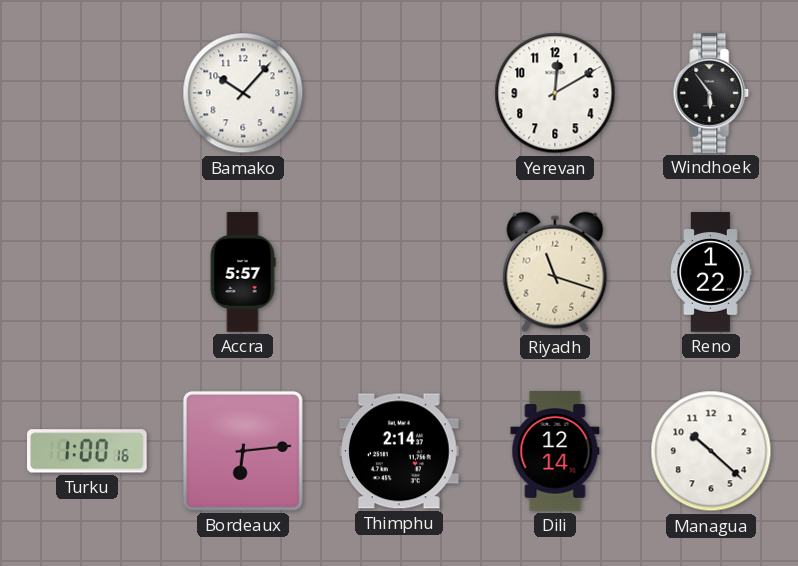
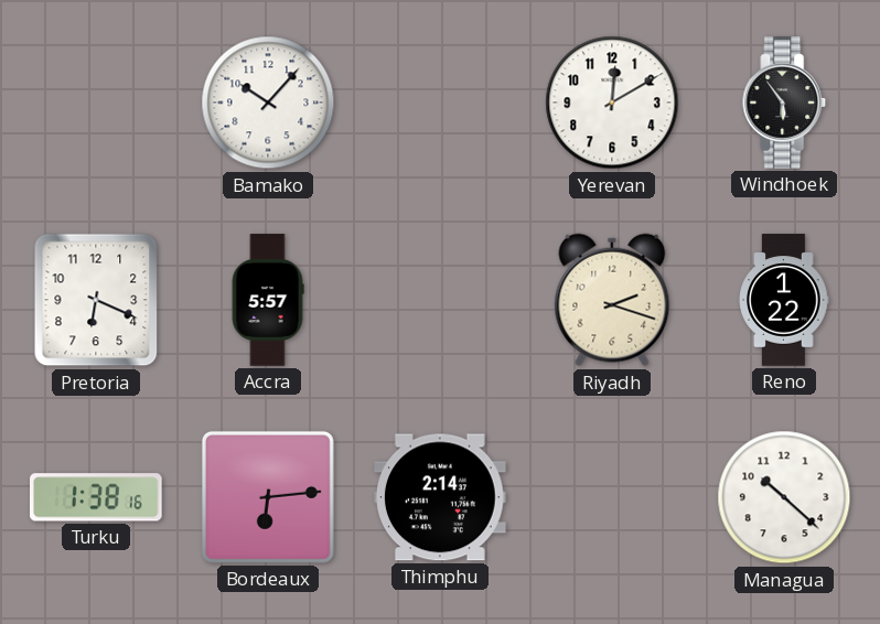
Pretoria: none -> 6:19
Riyadh: 11:18 -> 2:18
Turku: 1:00 -> 1:38
Dili: 12:14 -> none
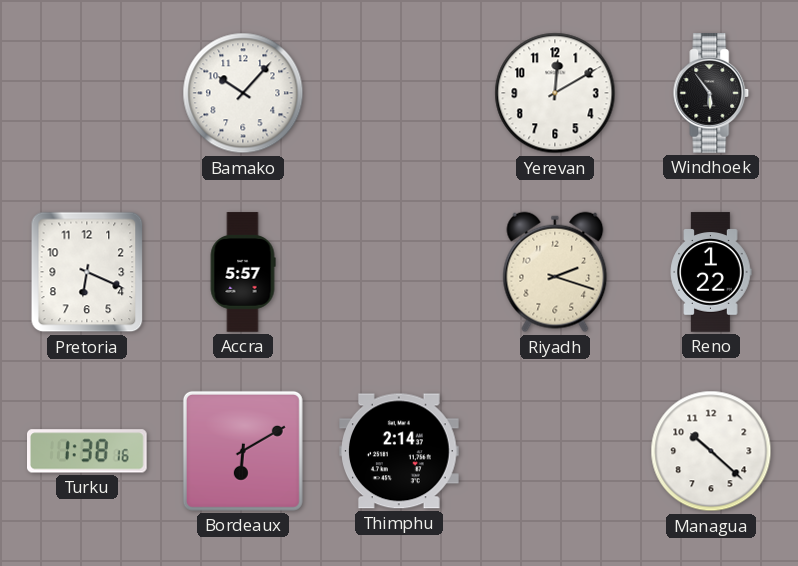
Bordeaux: 6:14 -> 6:10
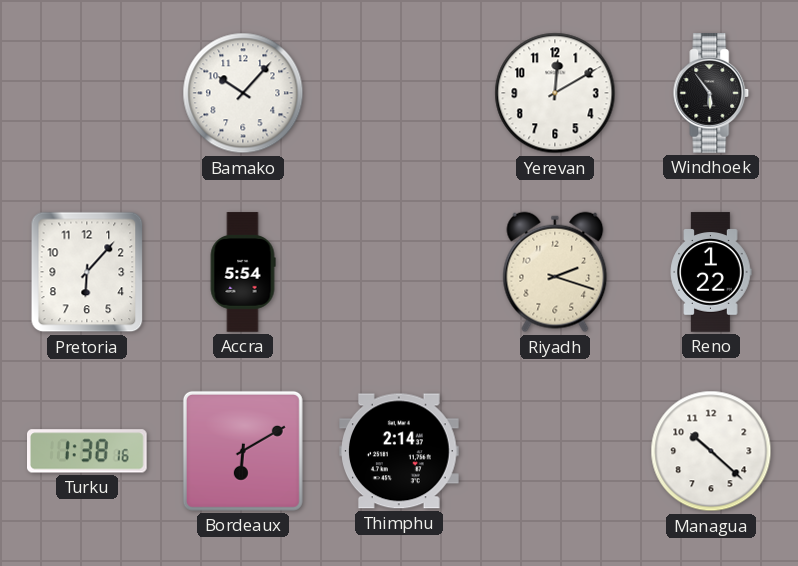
Pretoria: 6:19 -> 6:07
Accra: 5:57 -> 5:54
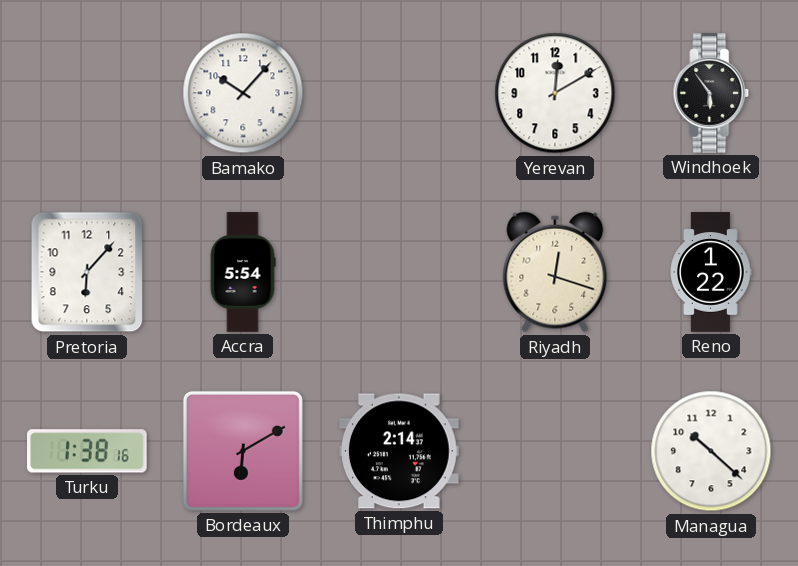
Riyadh: 2:18 -> 12:18
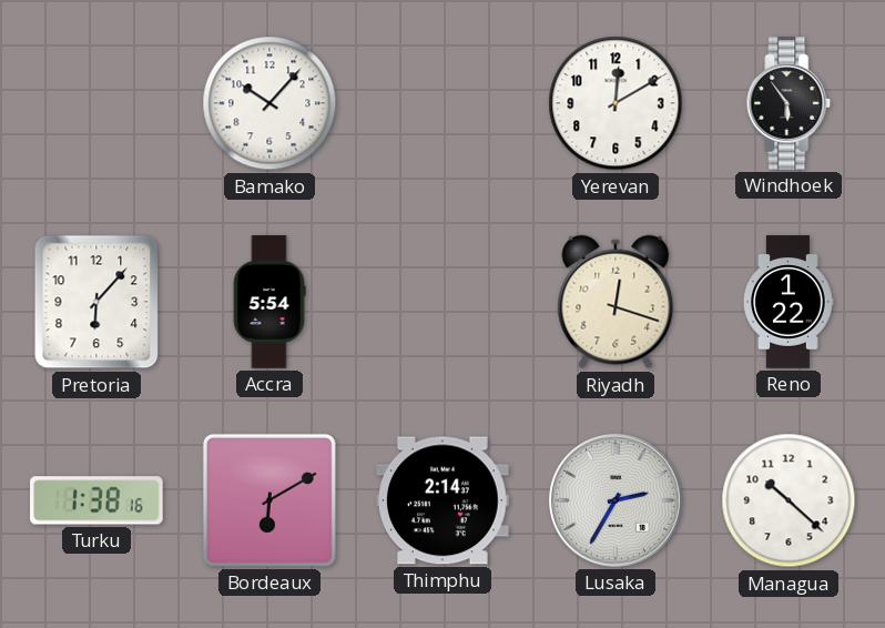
Lusaka: none -> 2:35
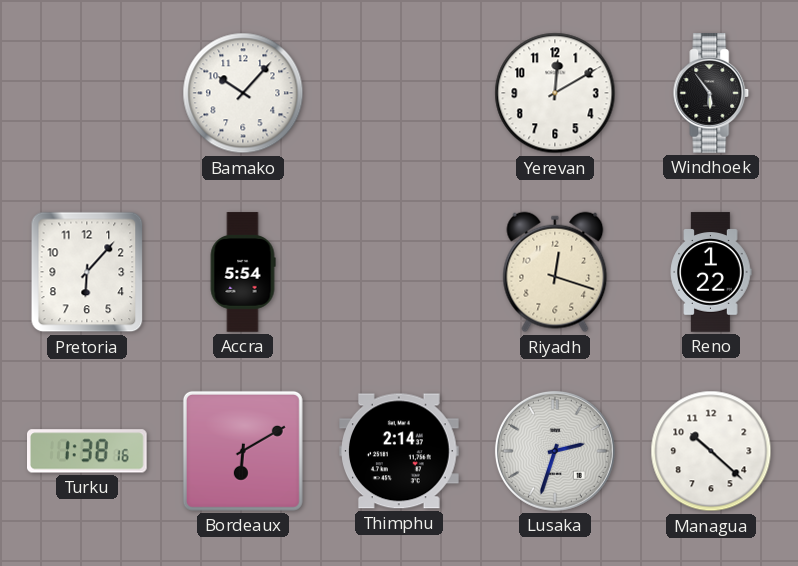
Lusaka: 2:35 -> 2:33
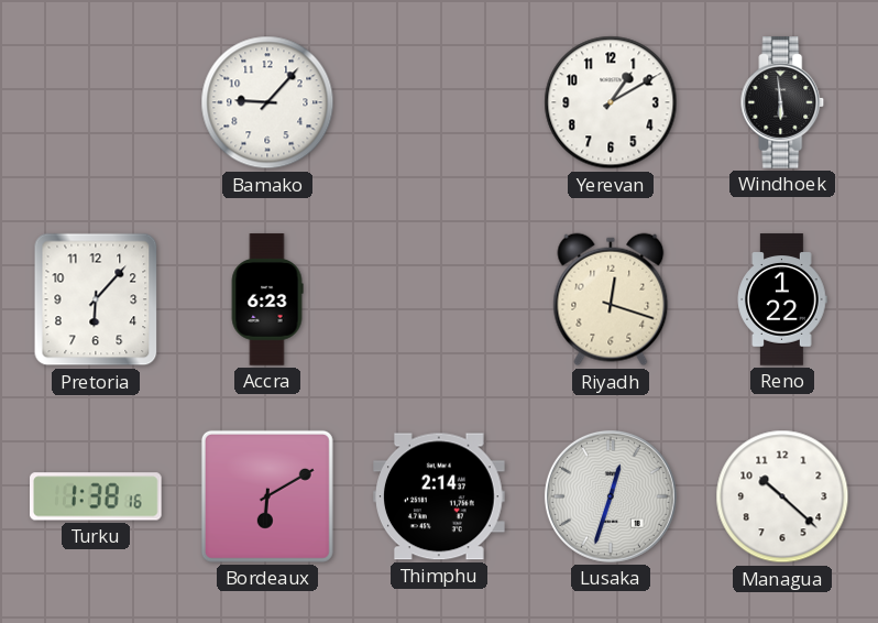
Bamako: 10:07 -> 9:07
Yerevan: 12:10 -> 1:10
Windhoek: 5:54 -> 5:59
Accra: 5:54 -> 6:23
Lusaka: 2:33 -> 12:33
